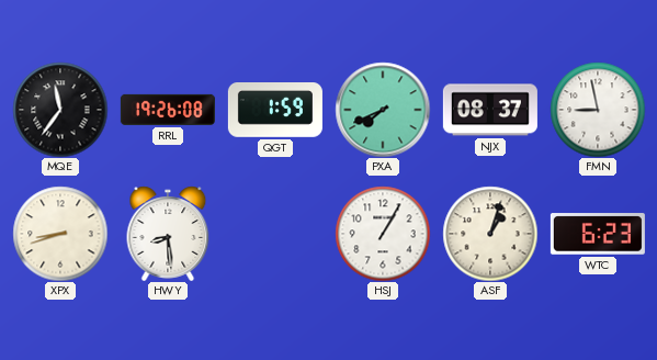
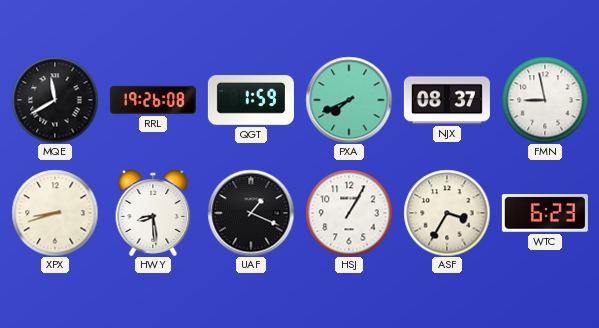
MQE: 11:36 -> 11:40
UAF: none -> 1:19
ASF: 1:03 -> 3:35
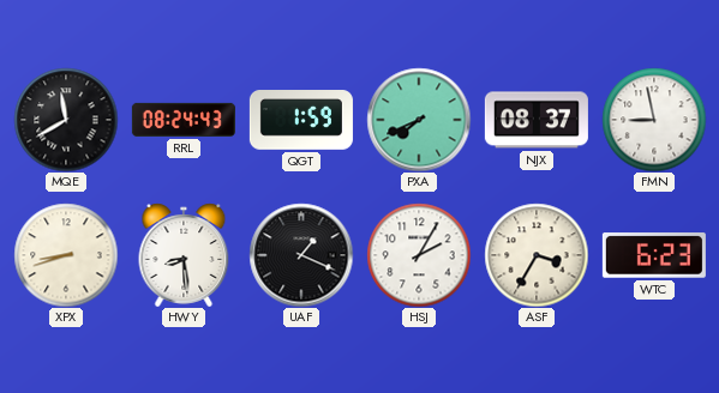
RRL: 19:26 -> 08:24
HSJ: 1:05 -> 2:05
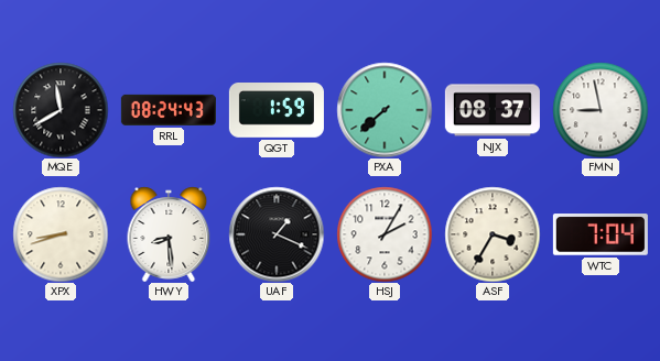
PXA: 7:41 -> 7:38
WTC: 6:23 -> 7:04
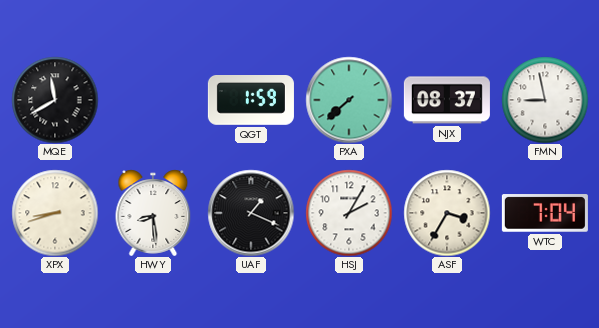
RRL: 08:24 -> none
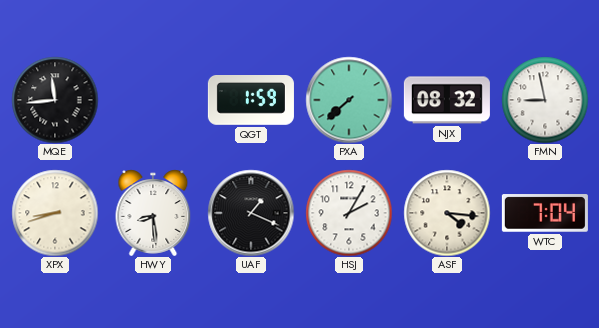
MQE: 11:40 -> 11:44
NJX: 08:37 -> 08:32
ASF: 3:35 -> 4:16
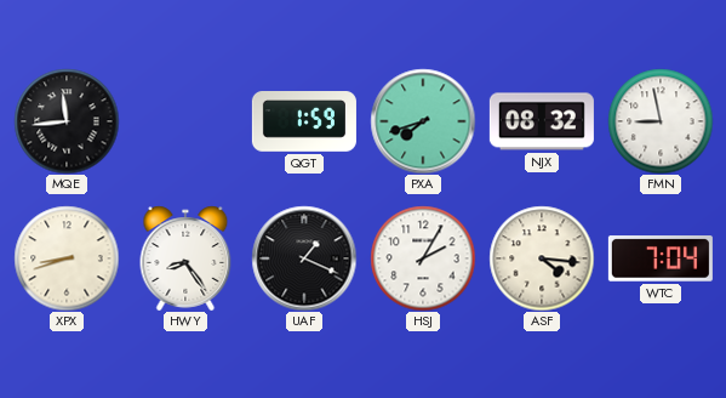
PXA: 7:38 -> 7:42
HWY: 8:29 -> 8:24
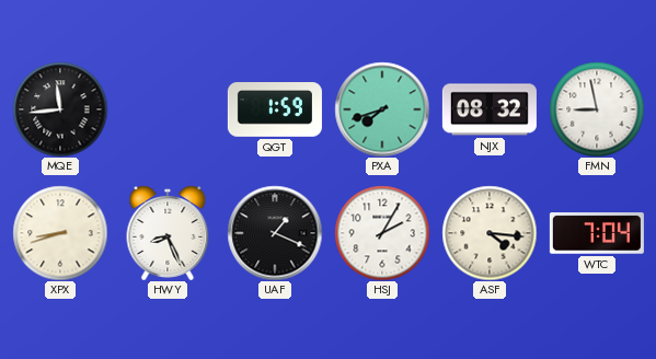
HWY: 8:24 -> 8:26
